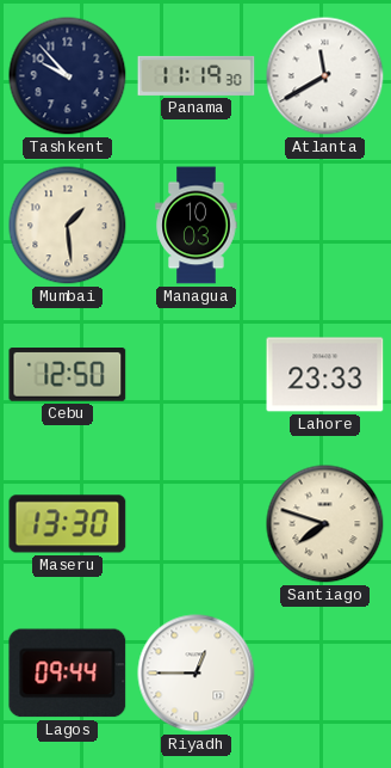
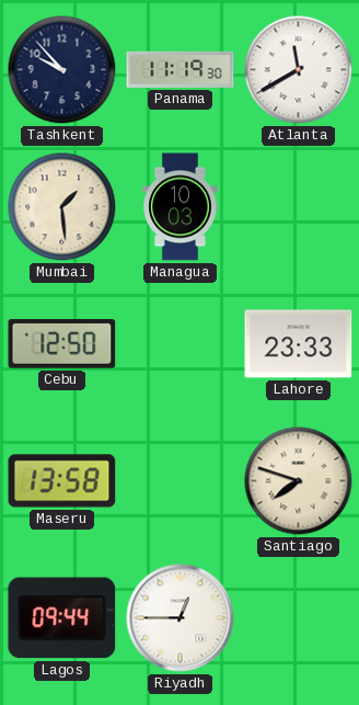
Maseru: 13:30 -> 13:58
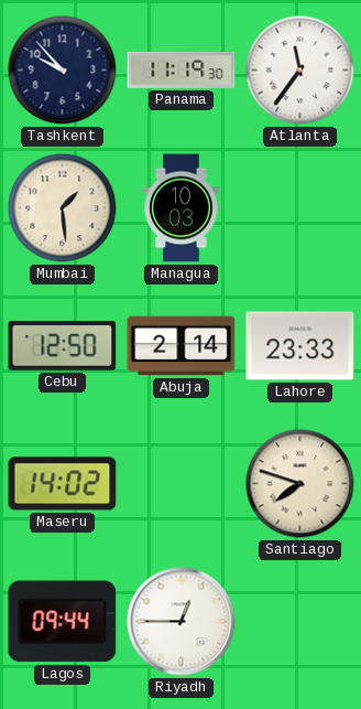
Atlanta: 11:40 -> 11:36
Abuja: none -> 2:14
Maseru: 13:58 -> 14:02
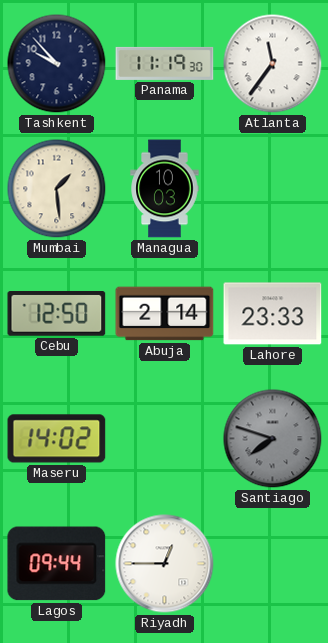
Santiago dial: cream -> grey
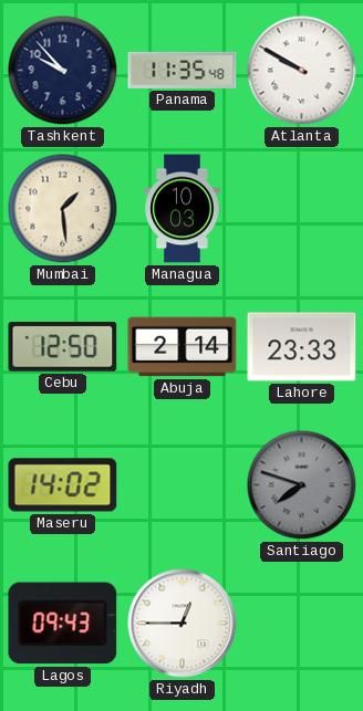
Panama: 11:19 -> 11:35
Atlanta: 11:36 -> 9:50
Lagos: 09:44 -> 09:43
